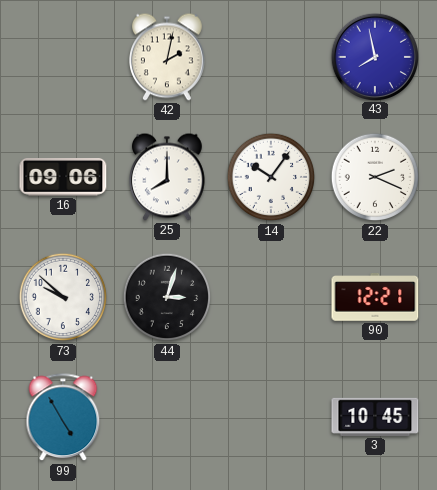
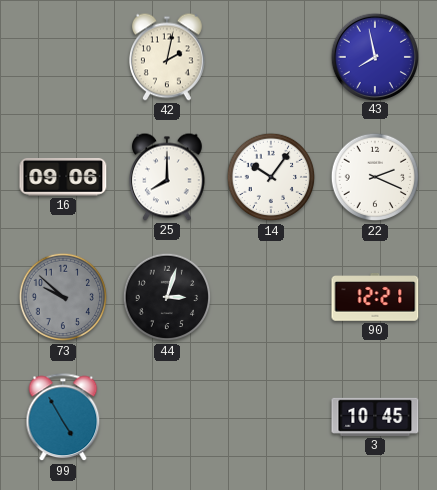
73 dial: white -> grey
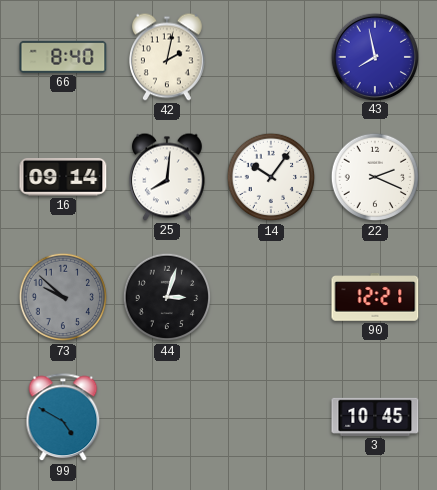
66: none -> 8:40
16: 09:06 -> 09:14
25: 8:00 -> 8:01
99: 4:55 -> 4:50
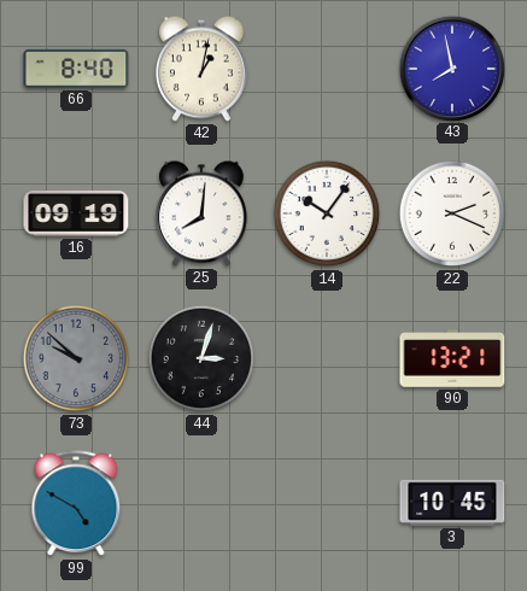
42: 2:02 -> 1:02
16: 09:14 -> 09:19
90: 12:21 -> 13:21
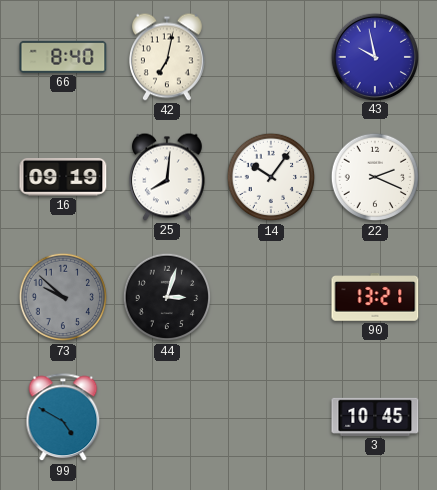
42: 1:02 -> 7:02
43: 7:58 -> 9:58
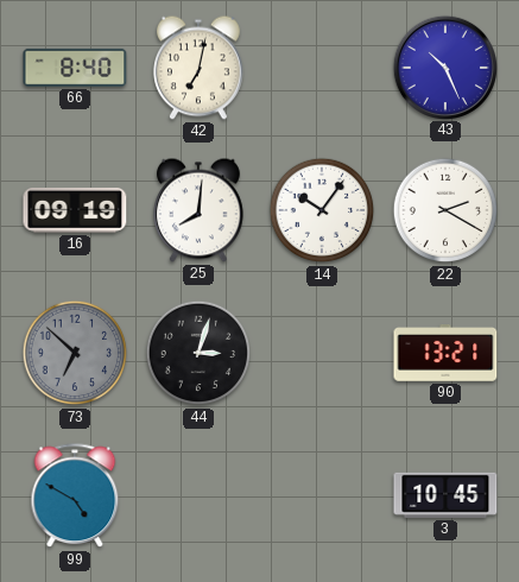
43: 9:58 -> 10:26
22: 2:19 -> 2:20
73: 9:52 -> 6:52
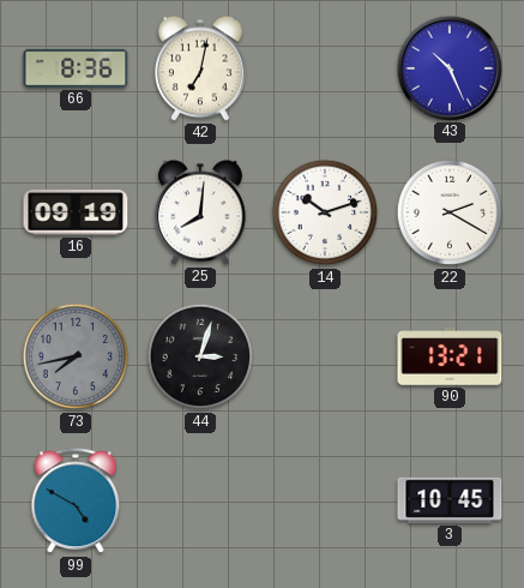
66: 8:40 -> 8:36
14: 10:06 -> 10:12
73: 6:52 -> 7:43
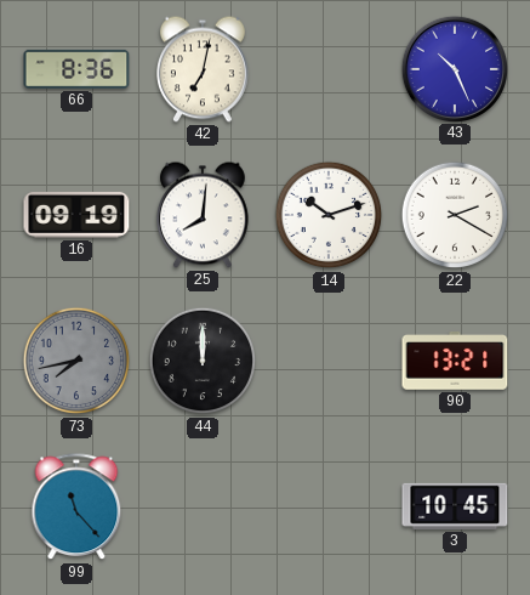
44: 3:03 -> 12:00
99: 4:50 -> 11:23
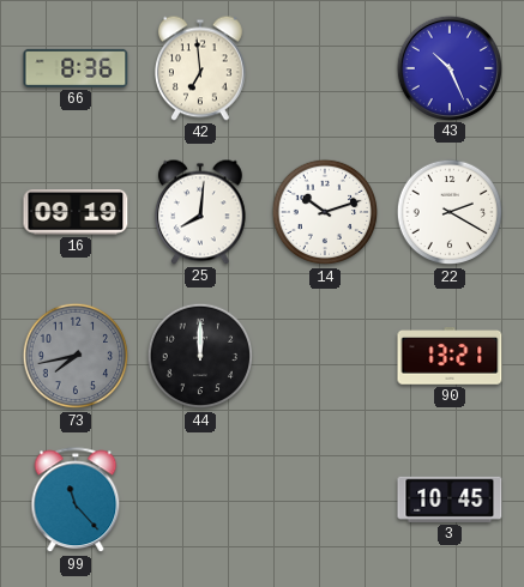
42: 7:02 -> 6:59
